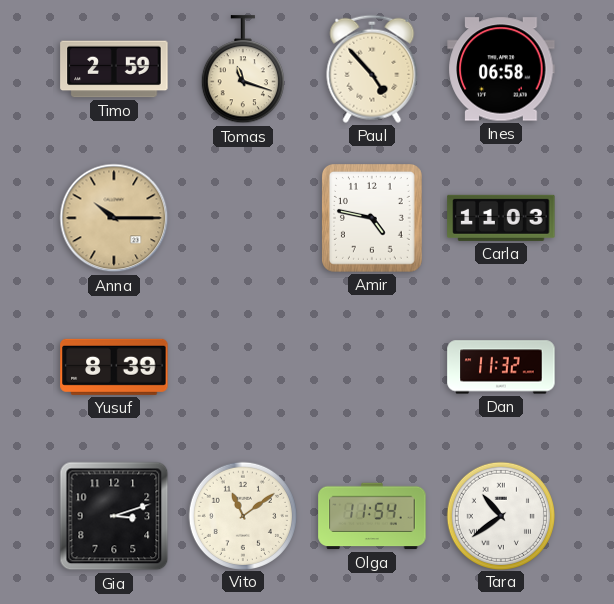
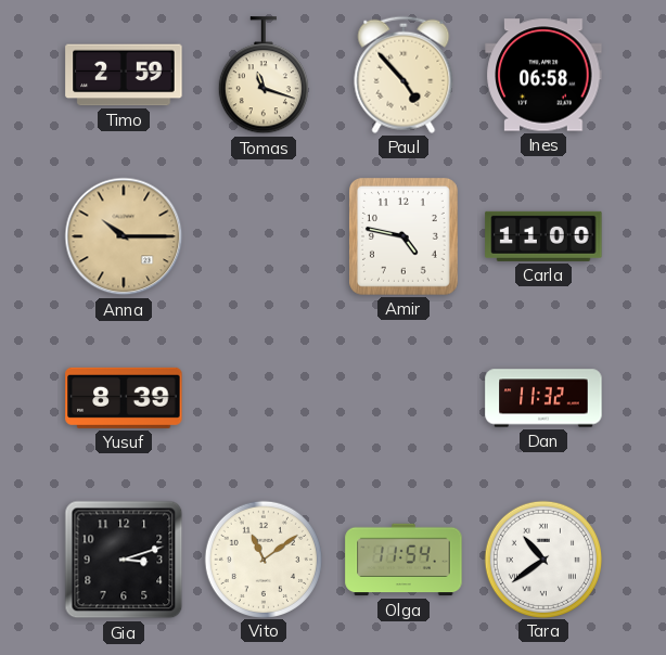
Carla: 11:03 -> 11:00
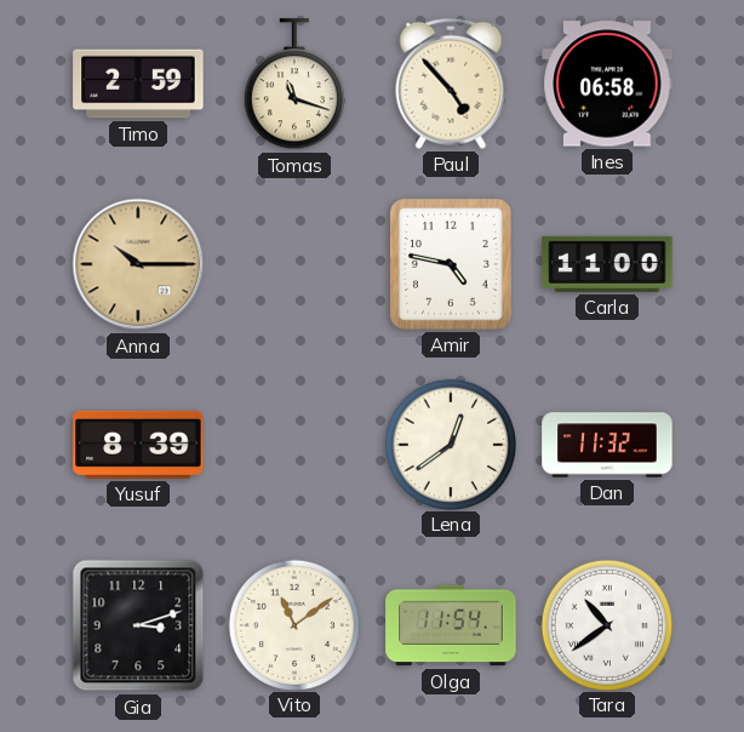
Lena: none -> 12:39
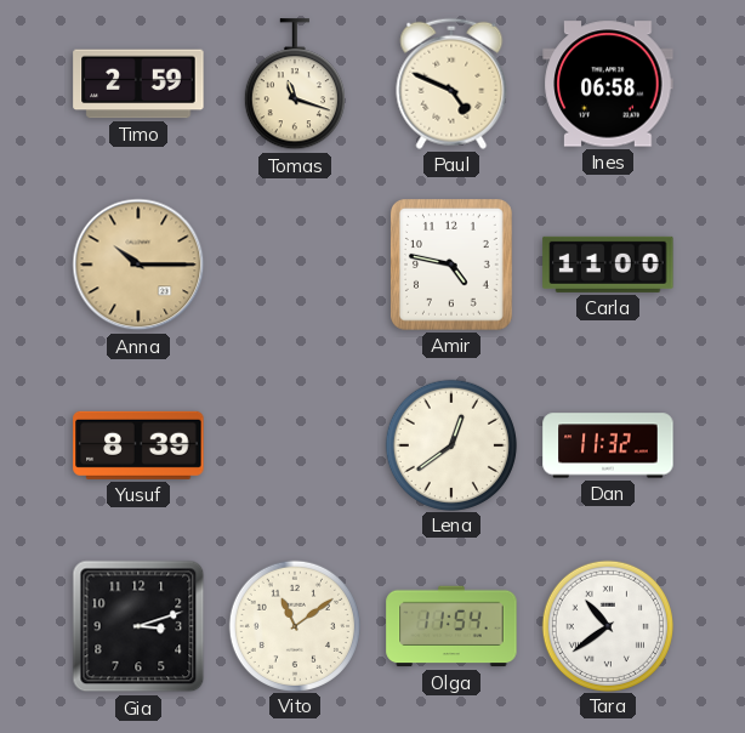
Paul: 4:53 -> 4:49
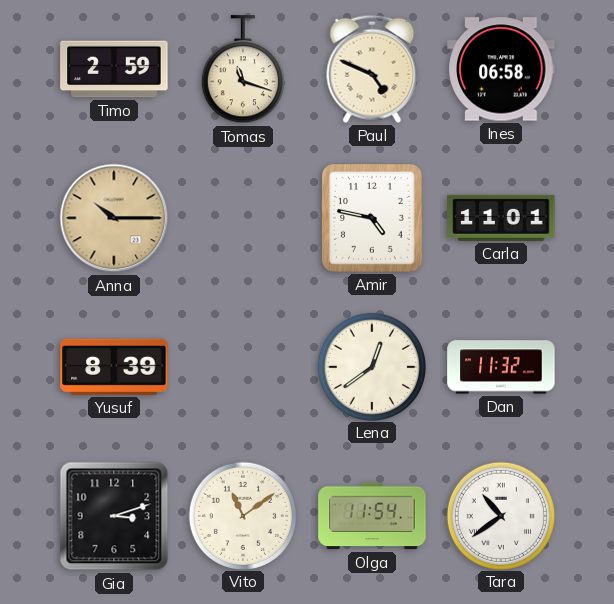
Carla: 11:00 -> 11:01
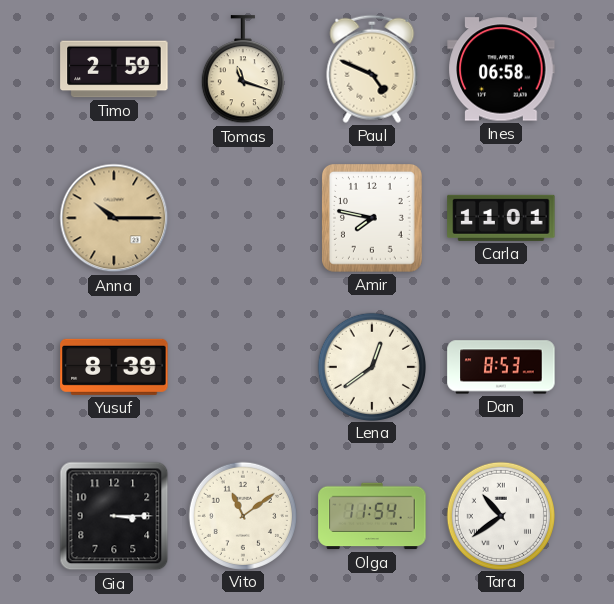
Amir: 4:47 -> 7:47
Dan: 11:32 -> 8:53
Gia: 3:12 -> 3:15
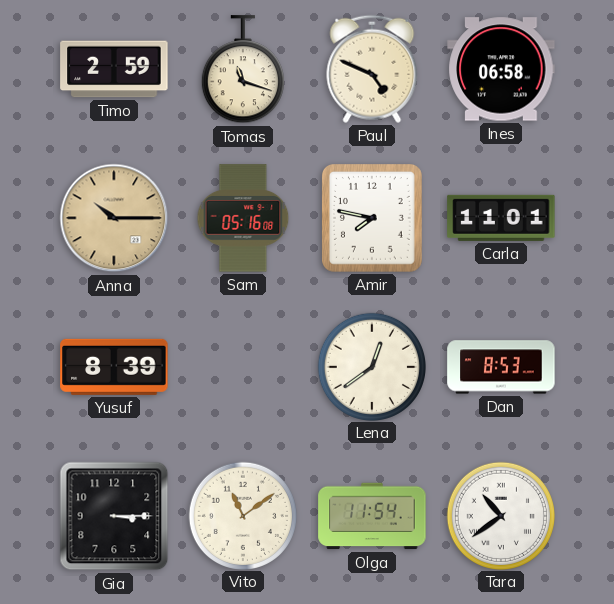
Sam: none -> 05:16
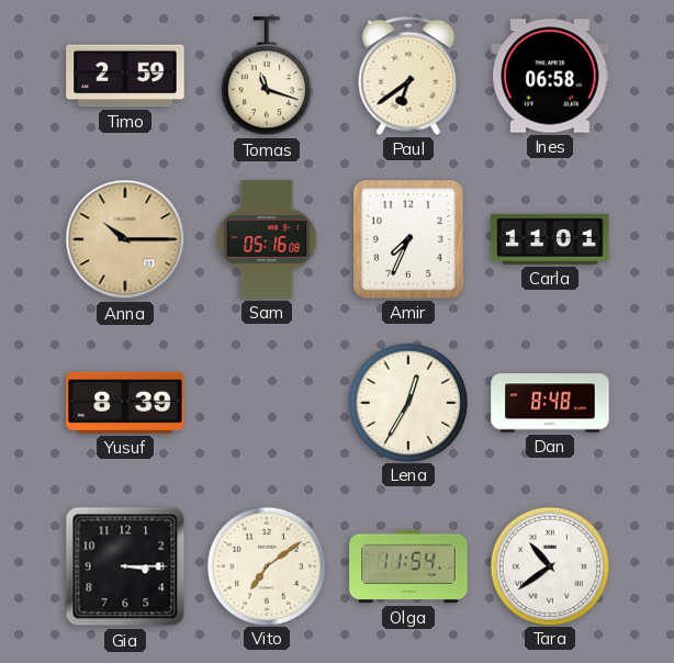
Paul: 4:49 -> 6:39
Amir: 7:47 -> 7:34
Lena: 12:39 -> 12:35
Dan: 8:53 -> 8:48
Vito: 11:09 -> 7:09
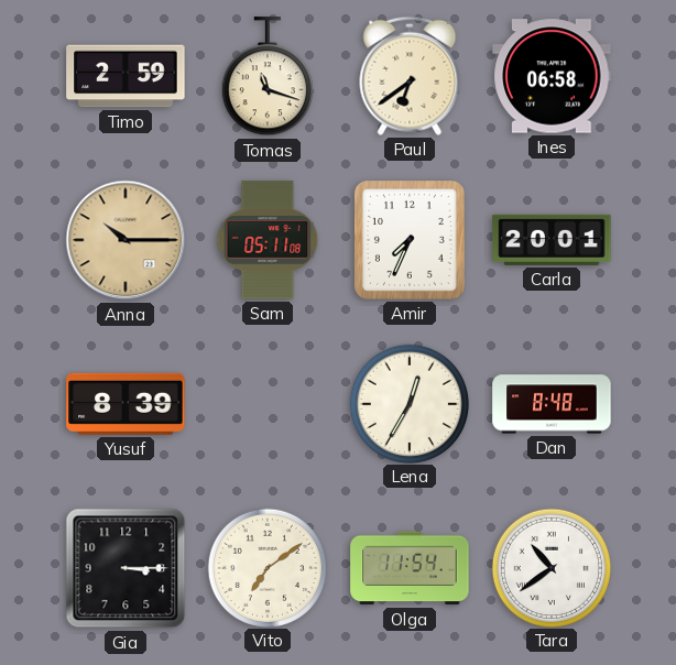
Sam: 05:16 -> 05:11
Carla: 11:01 -> 20:01
